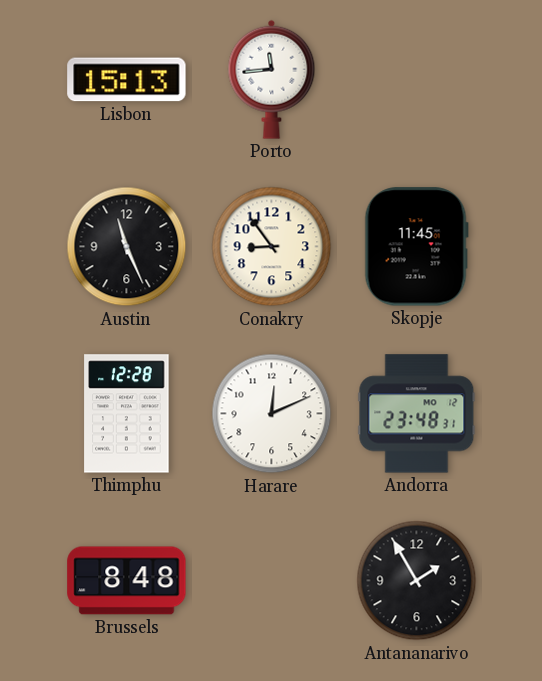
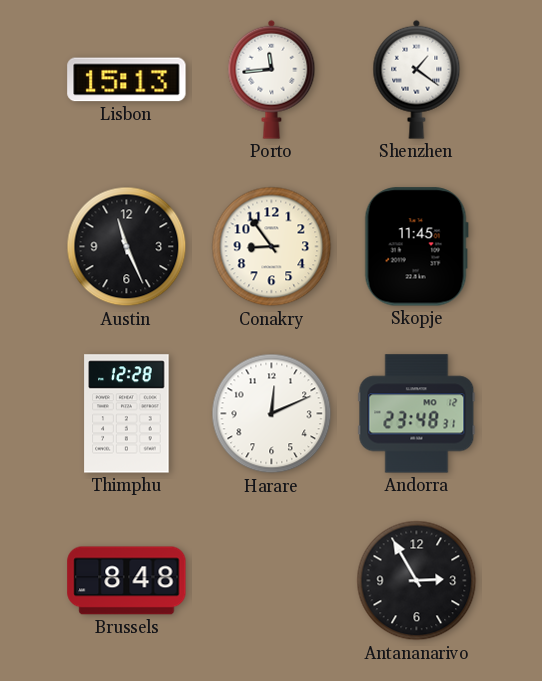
Shenzhen: none -> 1:21
Antananarivo: 1:55 -> 2:55
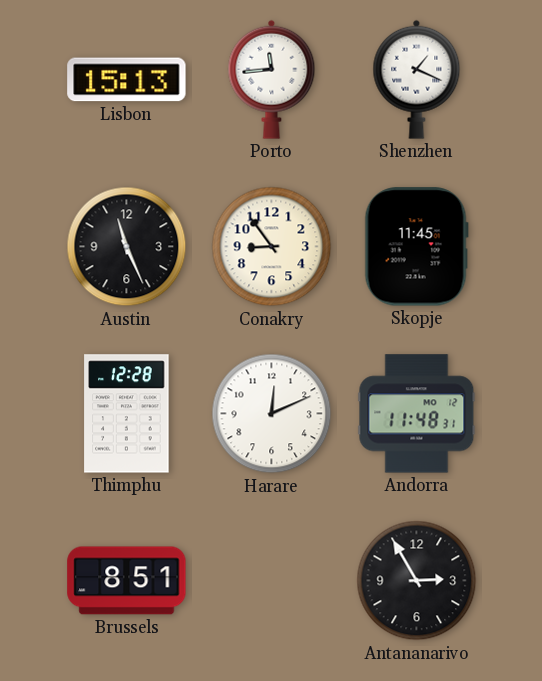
Shenzhen: 1:21 -> 1:19
Andorra: 23:48 -> 11:48
Brussels: 8:48 -> 8:51
